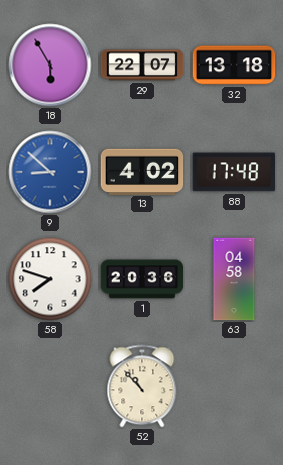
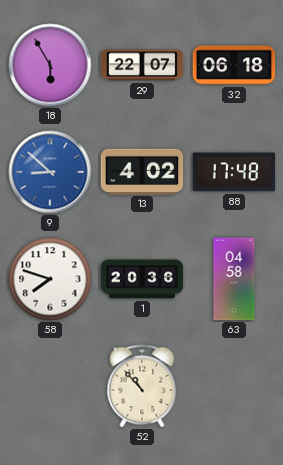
32: 13:18 -> 06:18
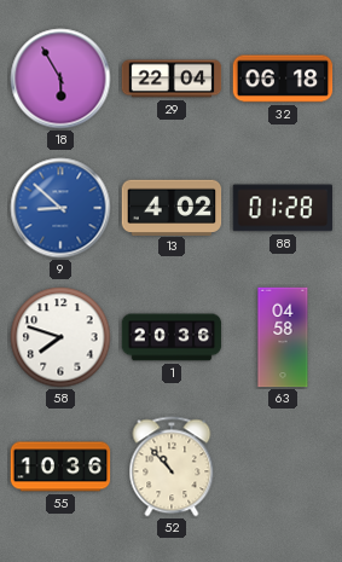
29: 22:07 -> 22:04
88: 17:48 -> 01:28
55: none -> 10:36
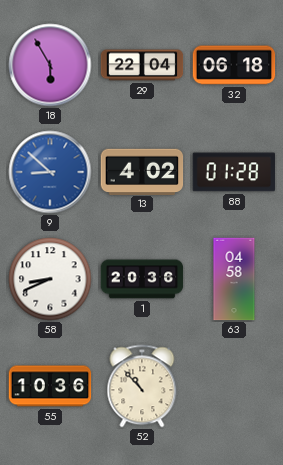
58: 7:48 -> 8:41
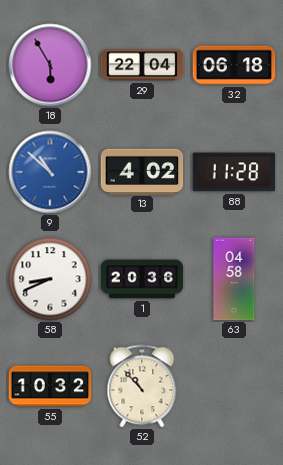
9: 8:52 -> 10:52
88: 01:28 -> 11:28
55: 10:36 -> 10:32
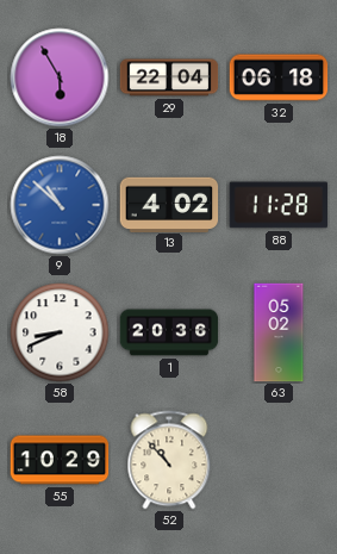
63: 04:58 -> 05:02
55: 10:32 -> 10:29
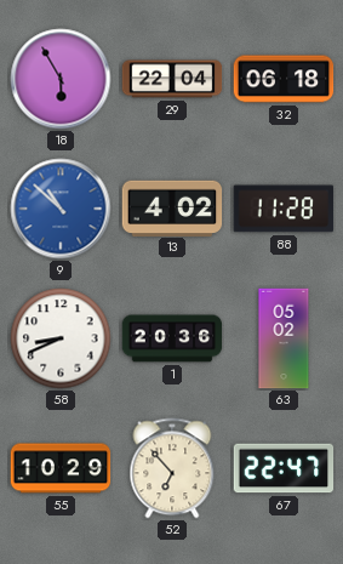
52: 10:53 -> 6:53
67: none -> 22:47
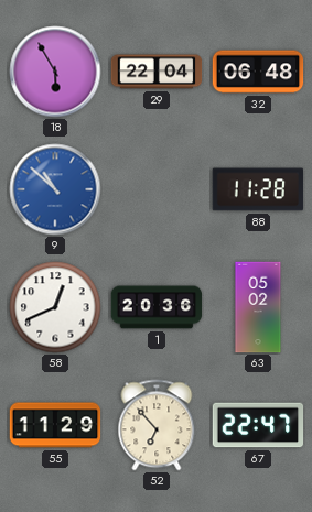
32: 06:18 -> 06:48
13: 4:02 -> none
58: 8:41 -> 12:41
55: 10:29 -> 11:29
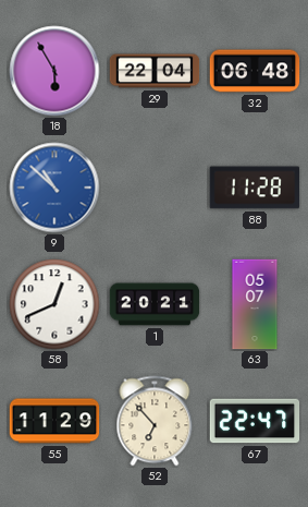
1: 20:36 -> 20:21
63: 05:02 -> 05:07
